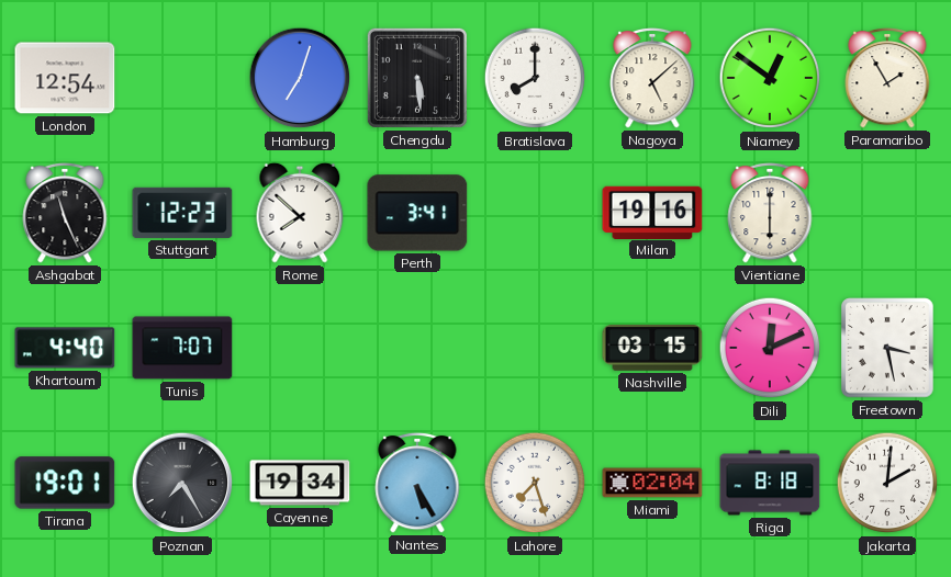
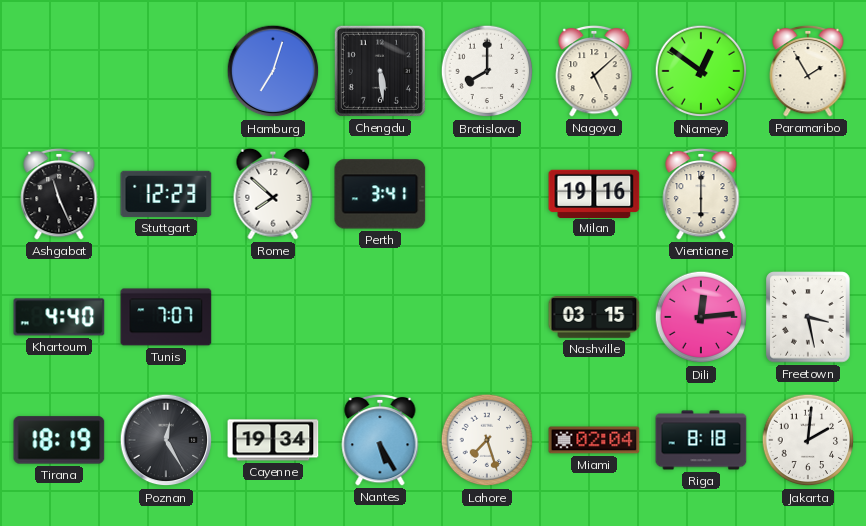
London: 12:54 -> none
Dili: 12:11 -> 12:14
Tirana: 19:01 -> 18:19
Poznan: 7:25 -> 12:25
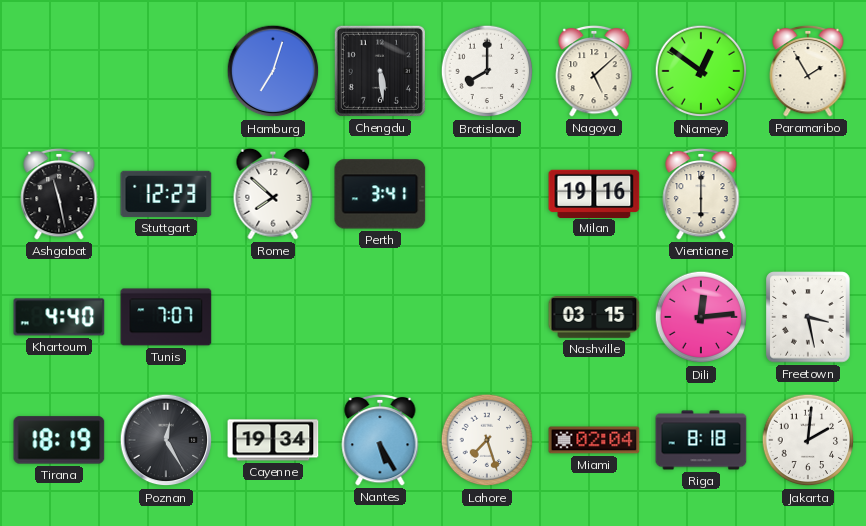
Ashgabat: 11:26 -> 11:28
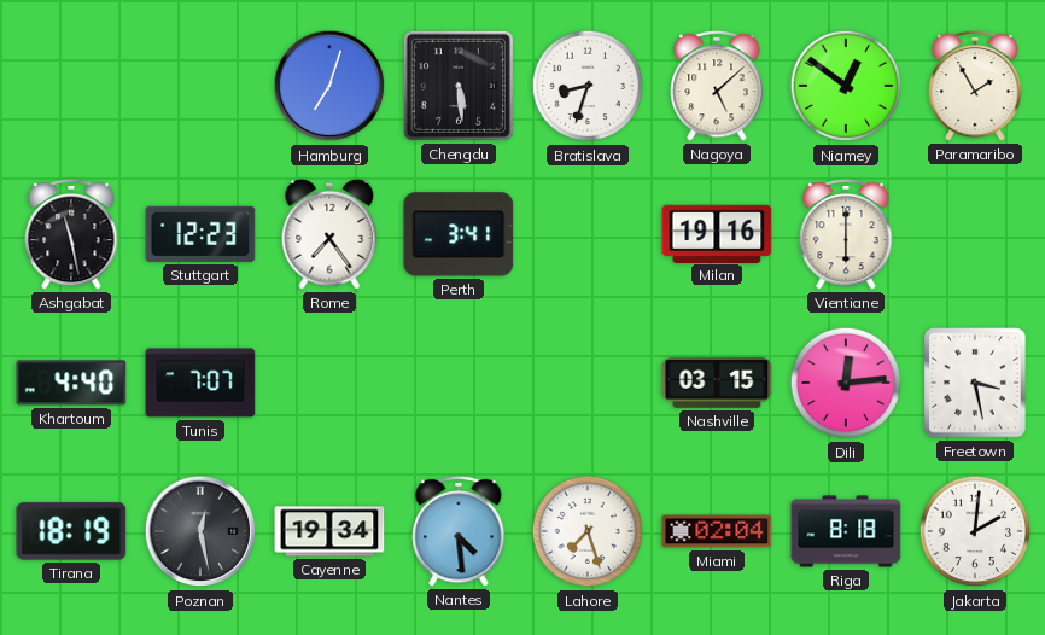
Bratislava: 8:00 -> 8:33
Rome: 7:52 -> 7:24
Poznan: 12:25 -> 12:28
Nantes: 5:25 -> 4:29
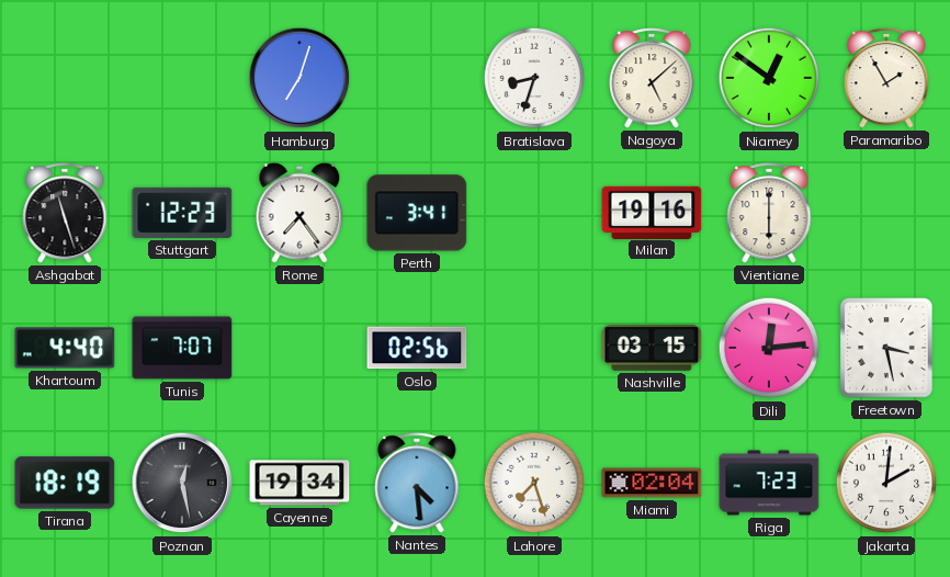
Chengdu: 5:29 -> none
Ashgabat: 11:28 -> 11:27
Oslo: none -> 02:56
Riga: 8:18 -> 7:23
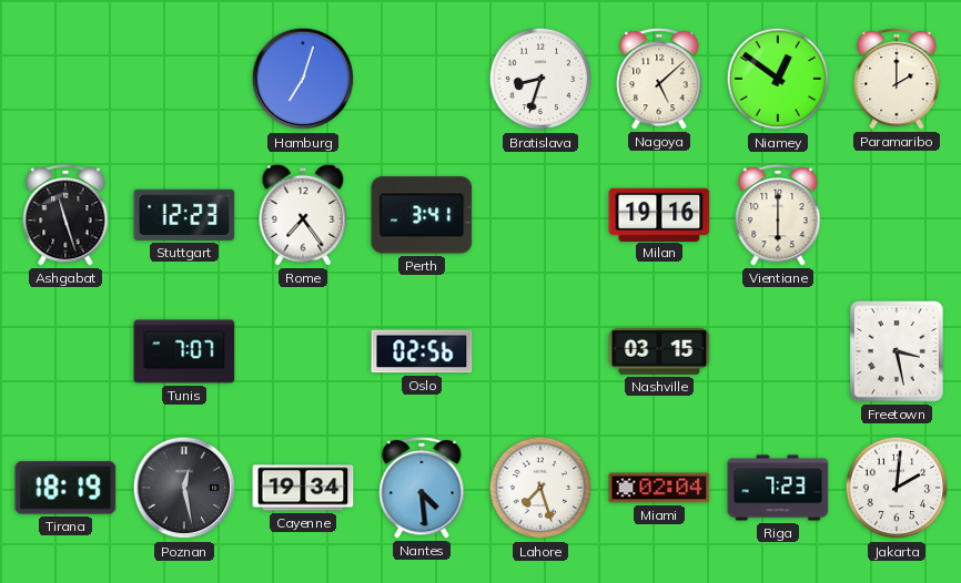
Paramaribo: 1:55 -> 2:00
Khartoum: 4:40 -> none
Dili: 12:14 -> none
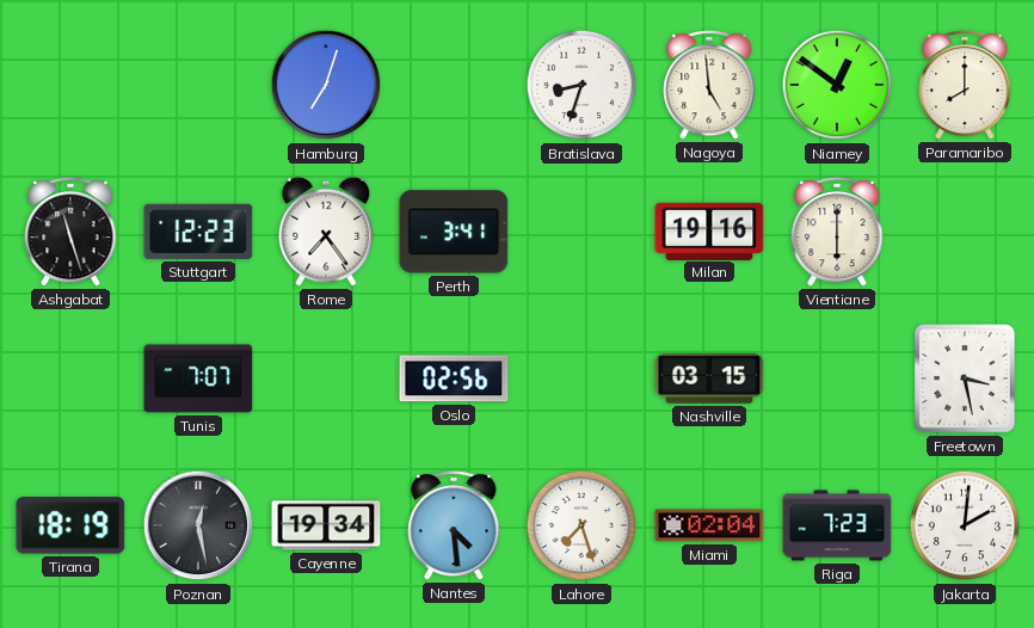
Nagoya: 5:08 -> 4:59
Paramaribo: 2:00 -> 8:00
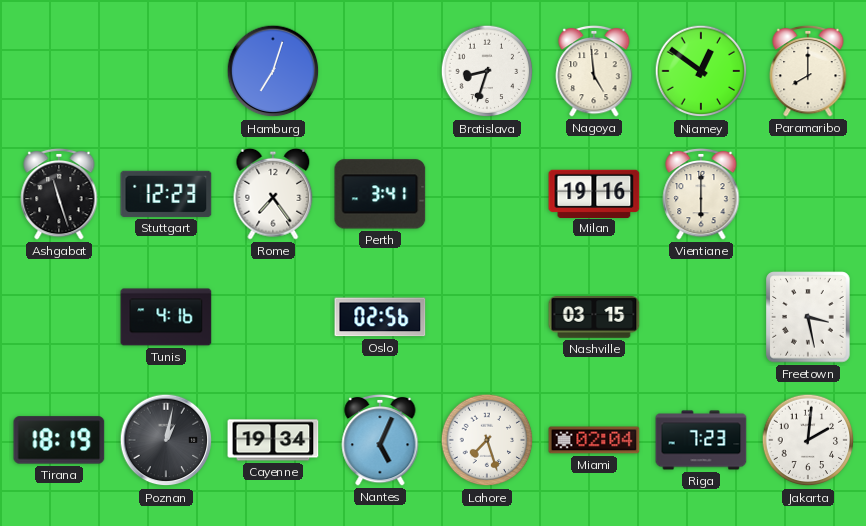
Tunis: 7:07 -> 4:16
Poznan: 12:28 -> 1:02
Nantes: 4:29 -> 5:04
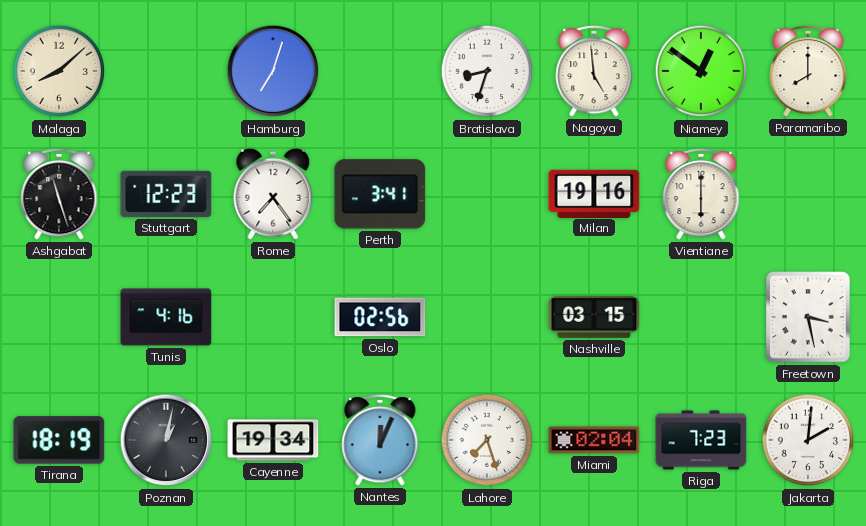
Malaga: none -> 8:08
Nantes: 5:04 -> 12:04
